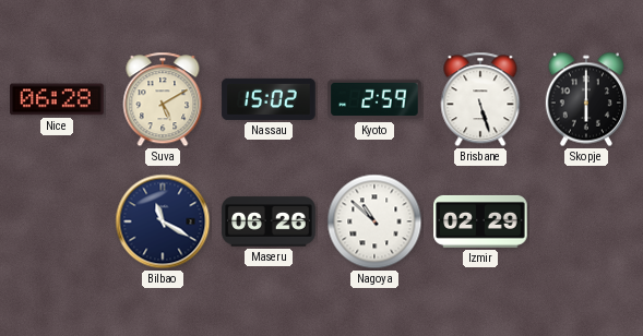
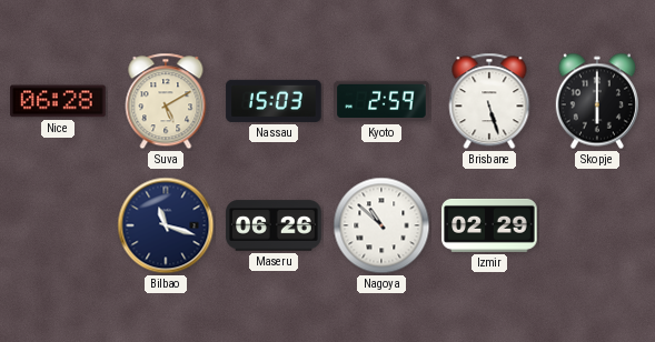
Nassau: 15:02 -> 15:03
Bilbao: 11:20 -> 11:18
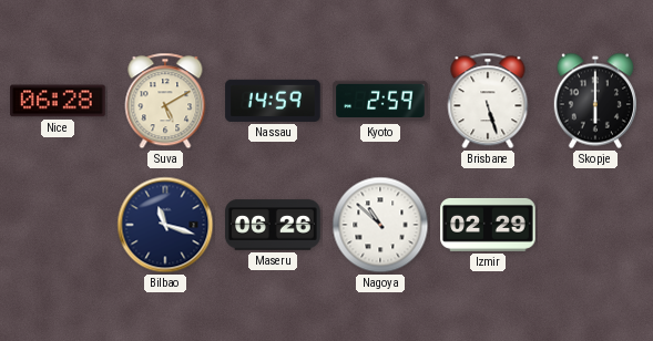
Nassau: 15:03 -> 14:59
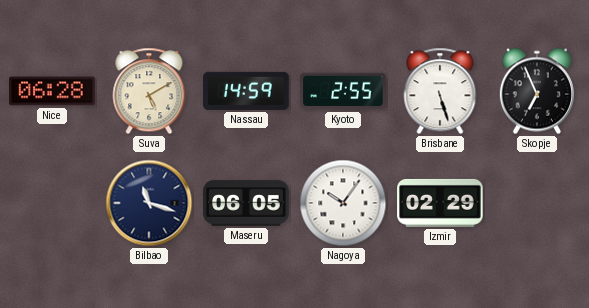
Kyoto: 2:59 -> 2:55
Skopje: 6:00 -> 6:56
Maseru: 06:26 -> 06:05
Nagoya: 10:52 -> 10:06
